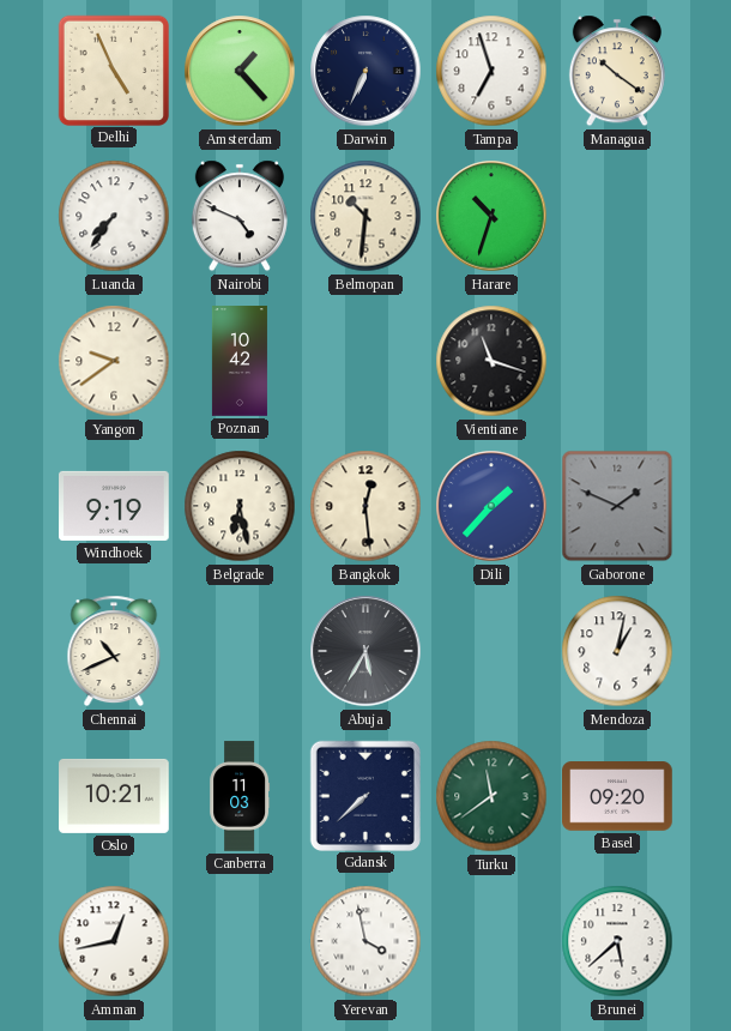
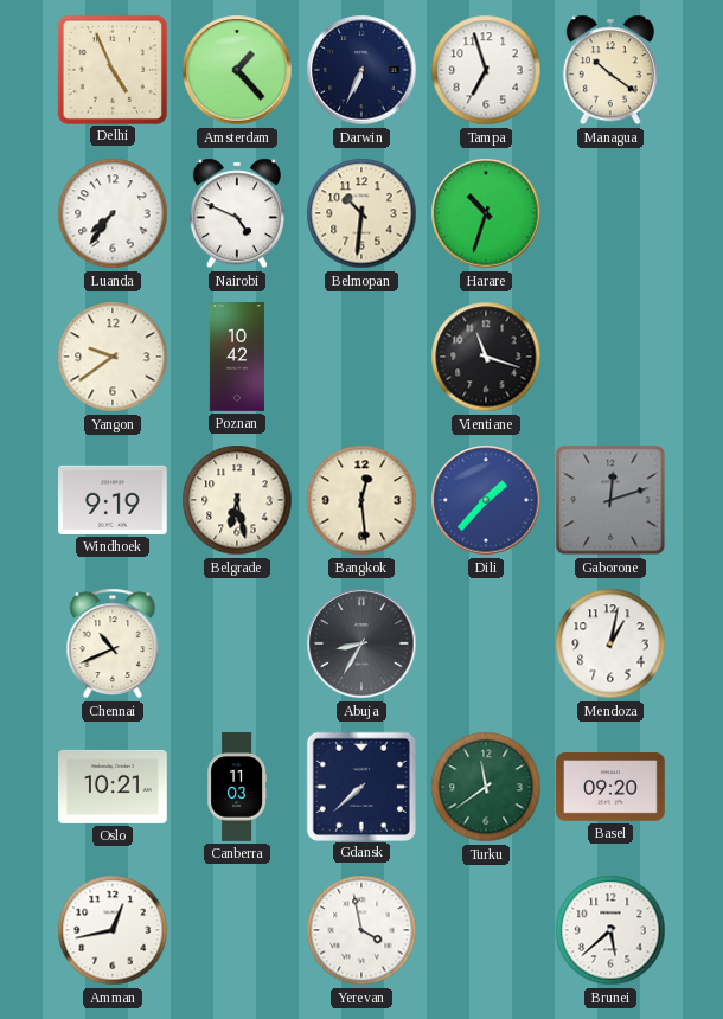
Gaborone: 1:49 -> 12:12
Abuja: 5:35 -> 8:35
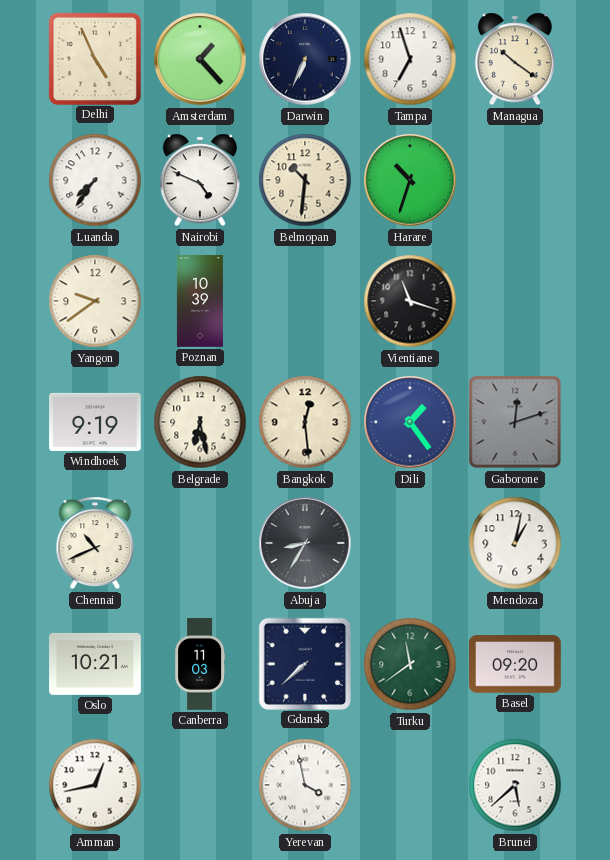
Poznan: 10:42 -> 10:39
Dili: 1:37 -> 1:24
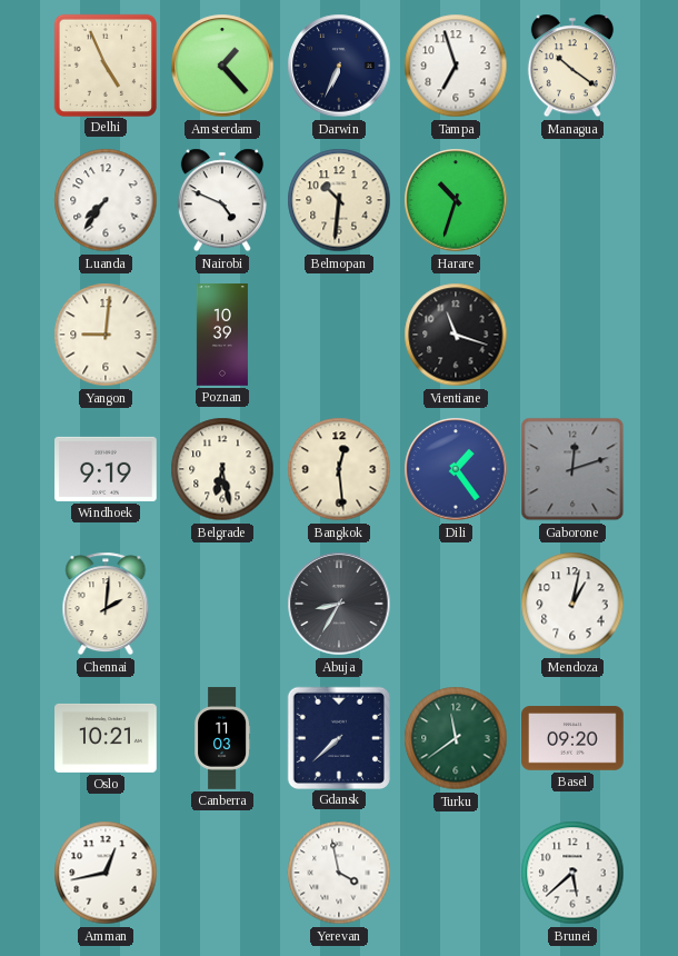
Yangon: 9:39 -> 9:01
Chennai: 10:41 -> 2:01
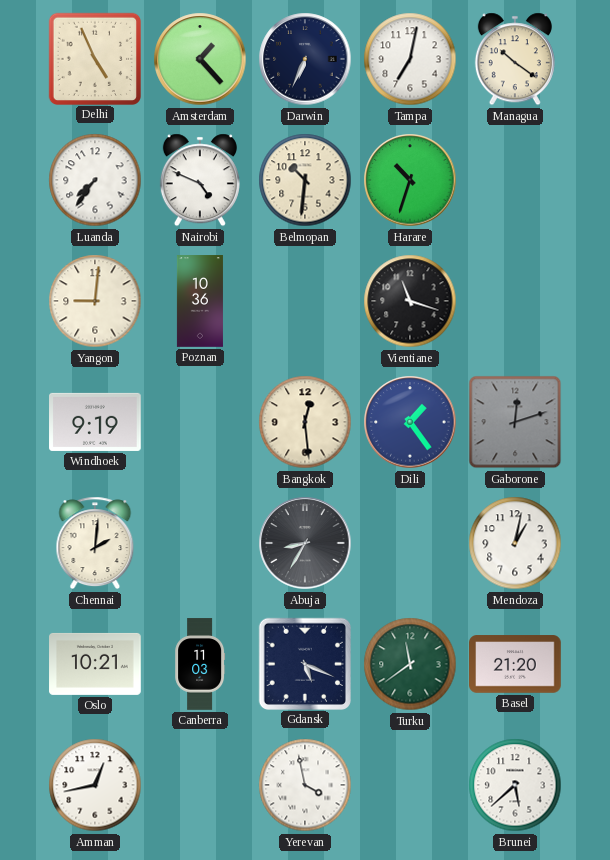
Tampa: 6:57 -> 7:02
Poznan: 10:39 -> 10:36
Belgrade: 6:28 -> none
Gdansk: 7:38 -> 5:19
Basel: 09:20 -> 21:20
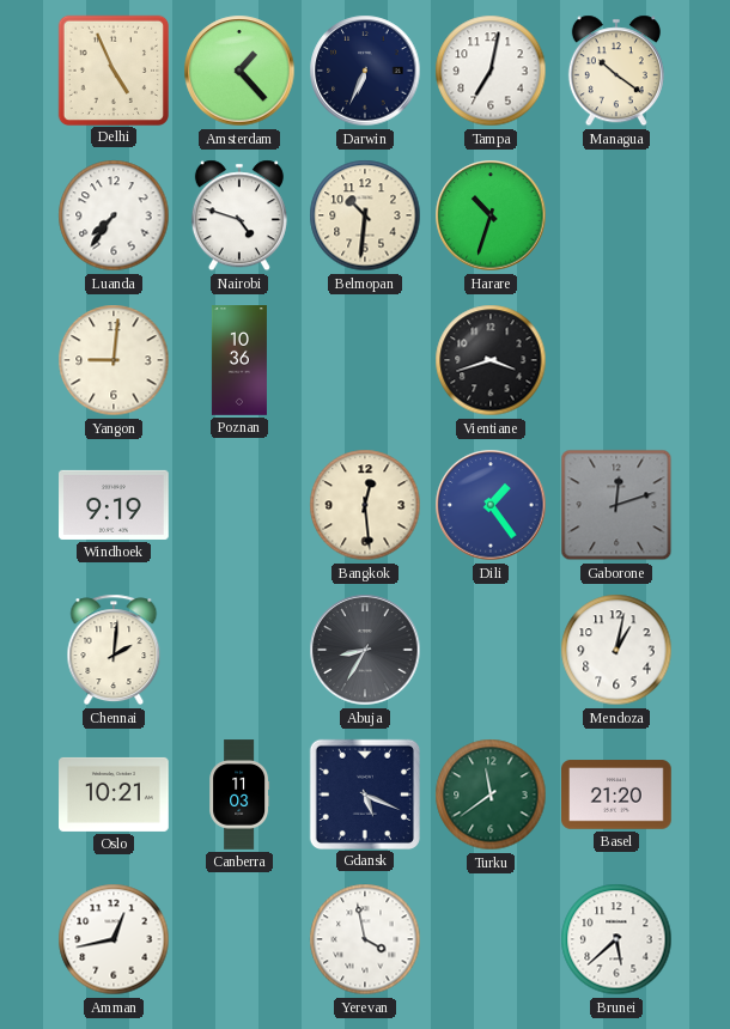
Nairobi: 4:49 -> 4:48
Vientiane: 11:18 -> 3:42
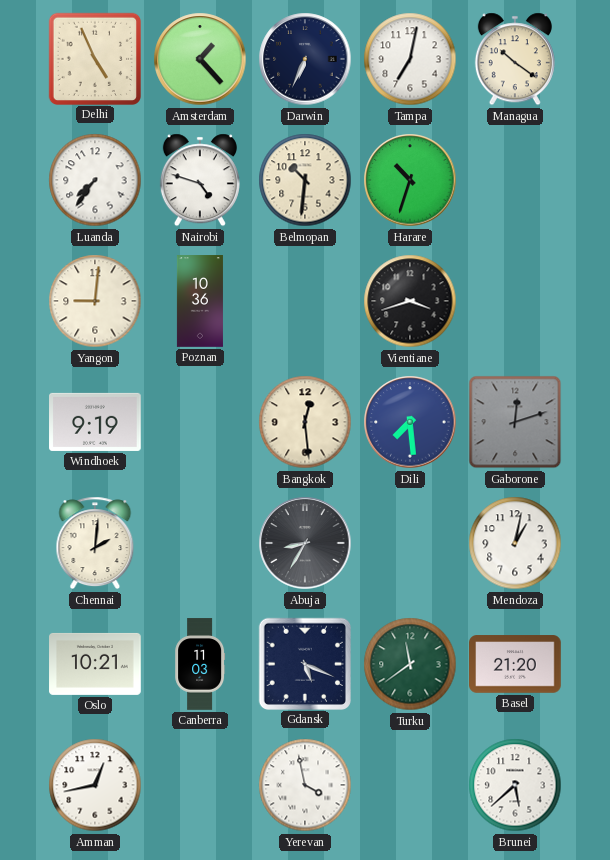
Dili: 1:24 -> 7:29
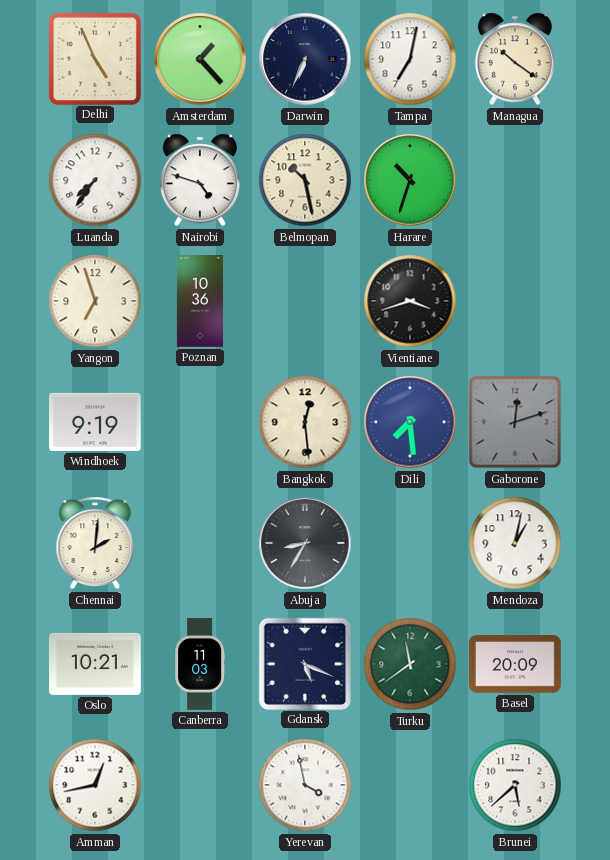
Belmopan: 10:31 -> 10:28
Yangon: 9:01 -> 6:57
Basel: 21:20 -> 20:09
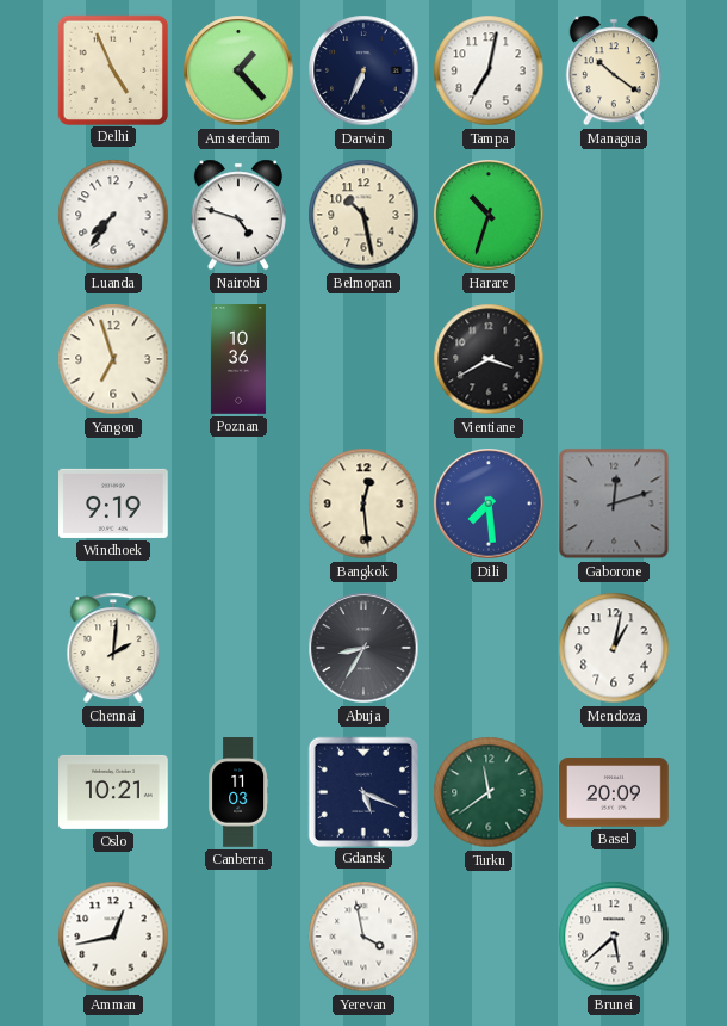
Vientiane: 3:42 -> 3:40
